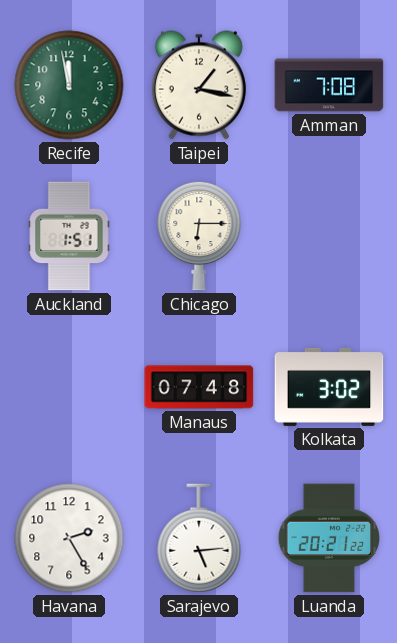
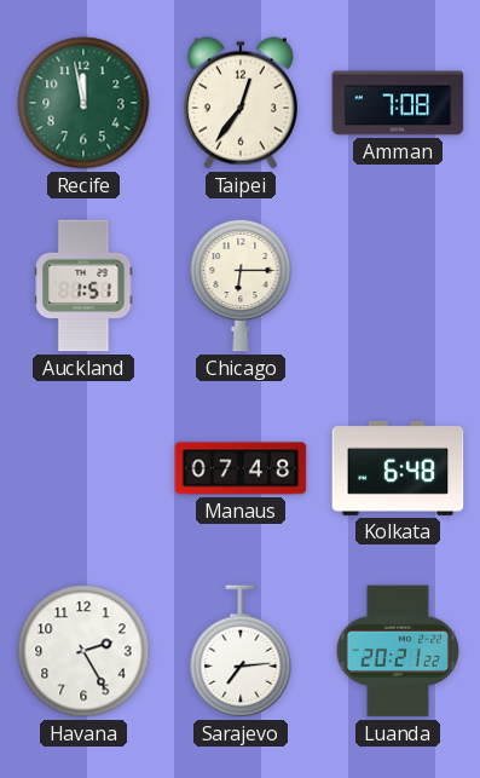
Taipei: 1:17 -> 12:36
Kolkata: 3:02 -> 6:48
Sarajevo: 5:14 -> 7:14
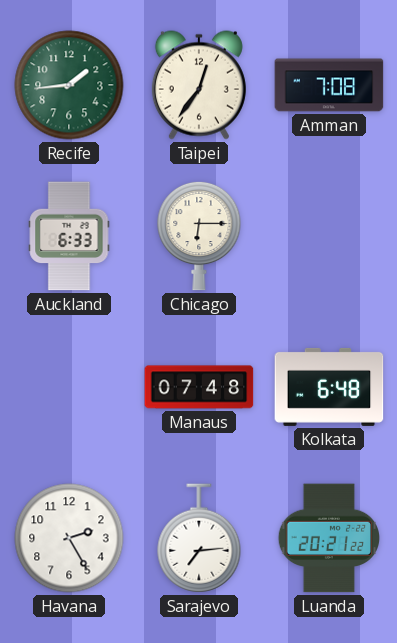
Recife: 11:58 -> 1:44
Auckland: 1:51 -> 6:33
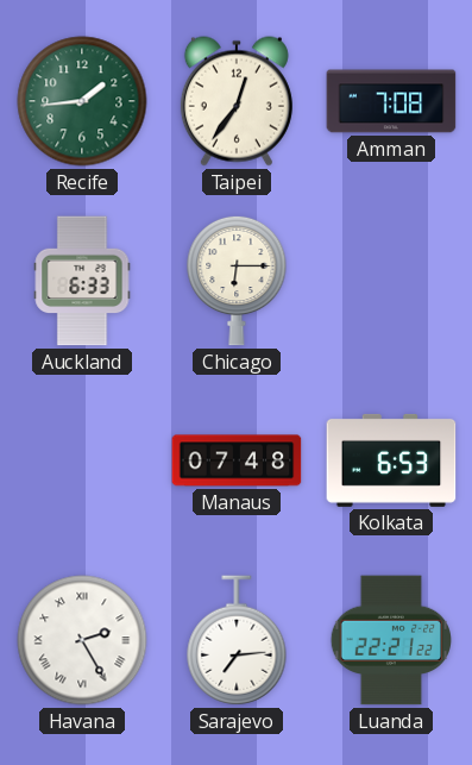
Kolkata: 6:48 -> 6:53
Havana numerals: Arabic -> Roman
Luanda: 20:21 -> 22:21
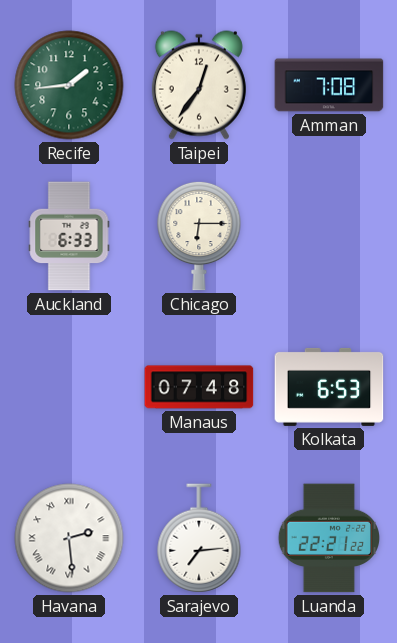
Havana: 2:25 -> 2:29
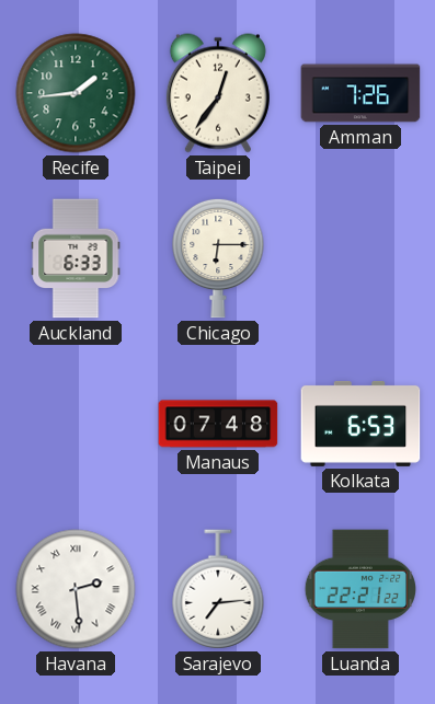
Amman: 7:08 -> 7:26
